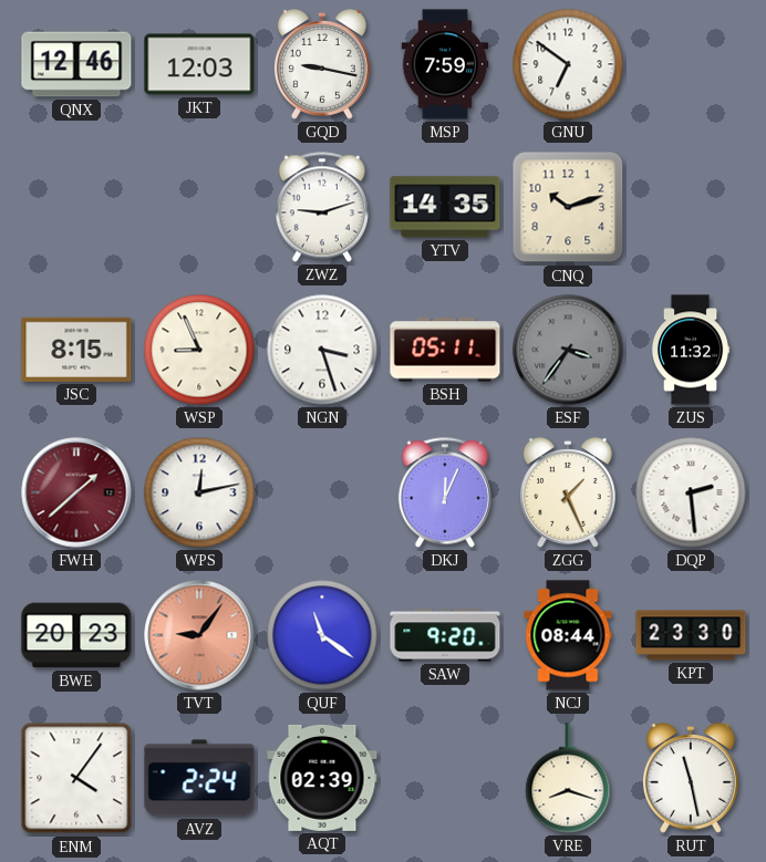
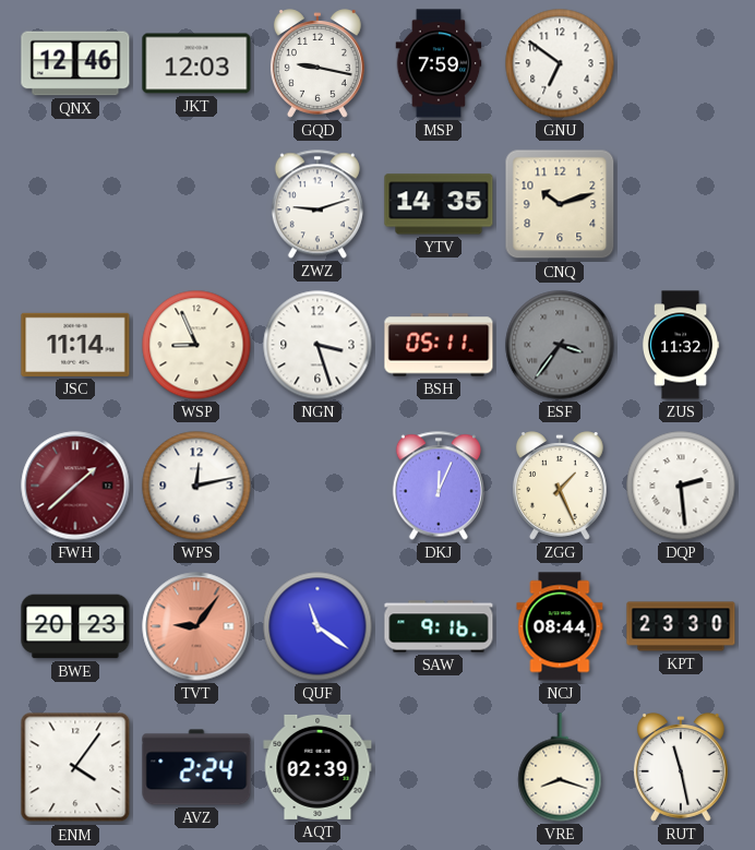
JSC: 8:15 -> 11:14
SAW: 9:20 -> 9:16
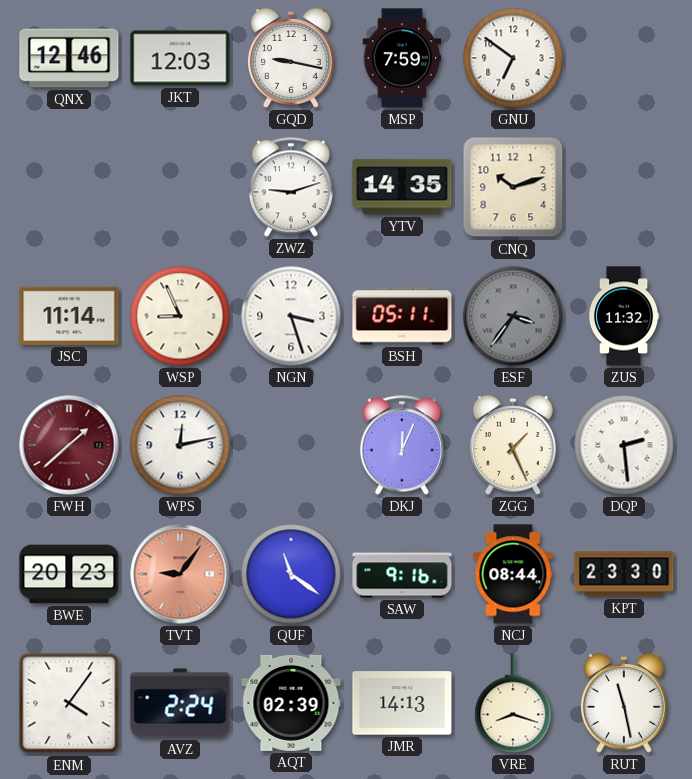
JMR: none -> 14:13
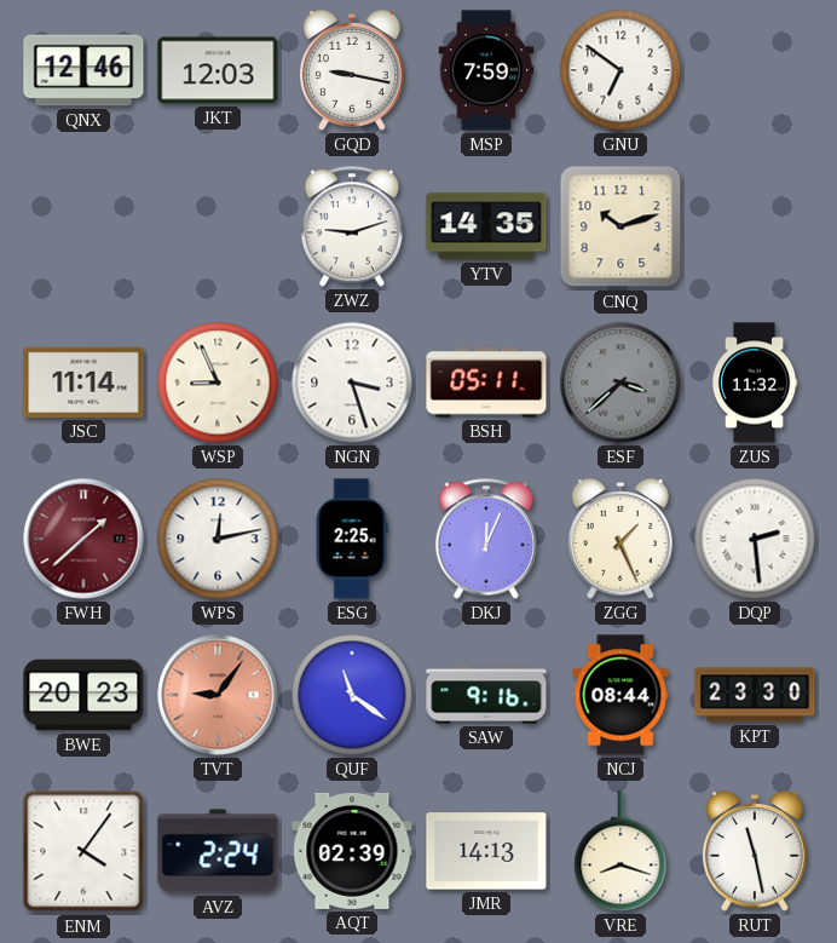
ESF: 3:36 -> 3:38
ESG: none -> 2:25
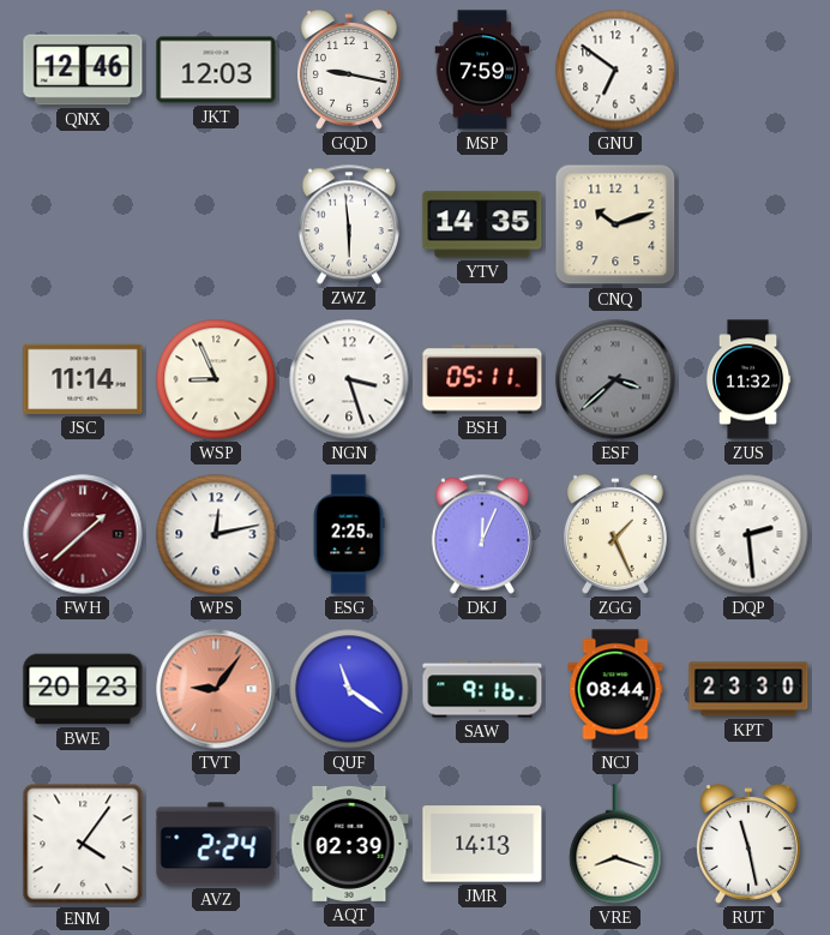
ZWZ: 9:12 -> 5:59
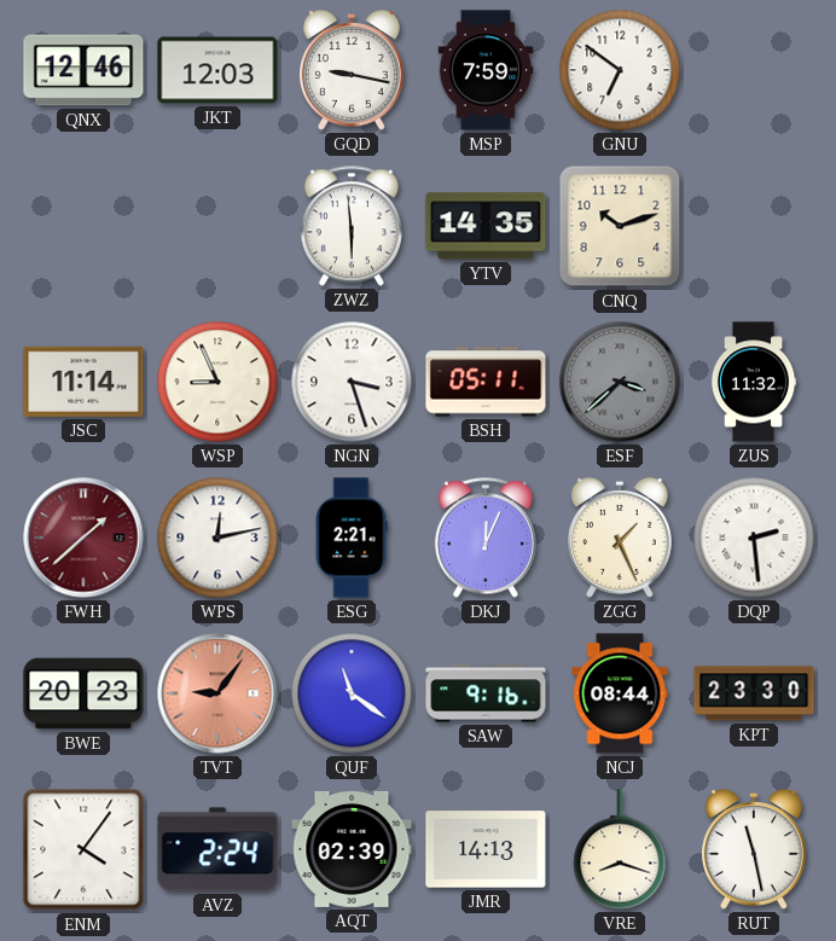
ESG: 2:25 -> 2:21
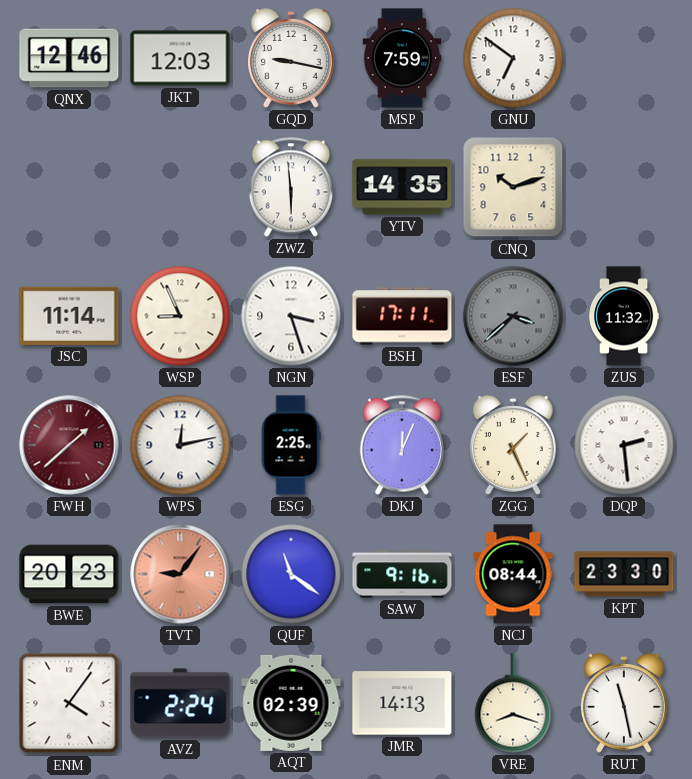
BSH: 05:11 -> 17:11
ESG: 2:21 -> 2:25
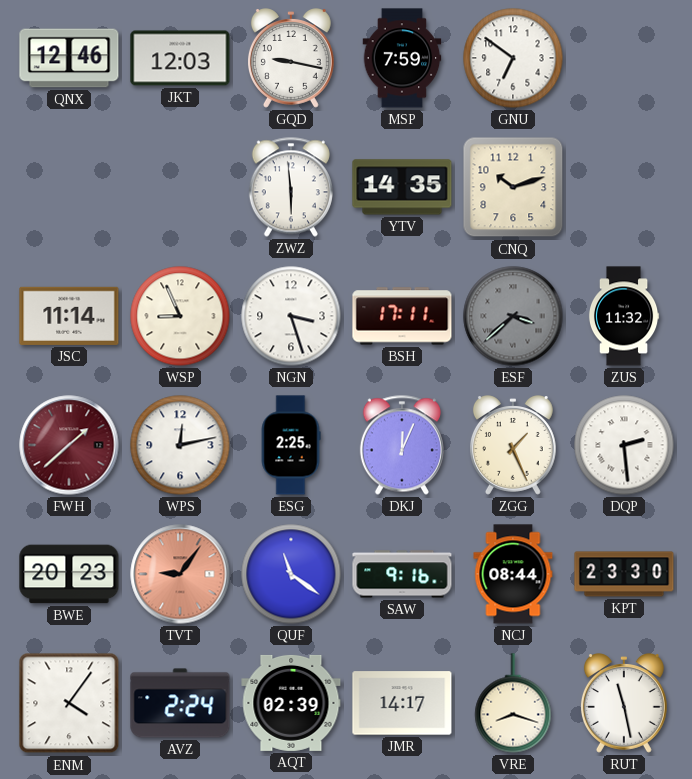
JMR: 14:13 -> 14:17
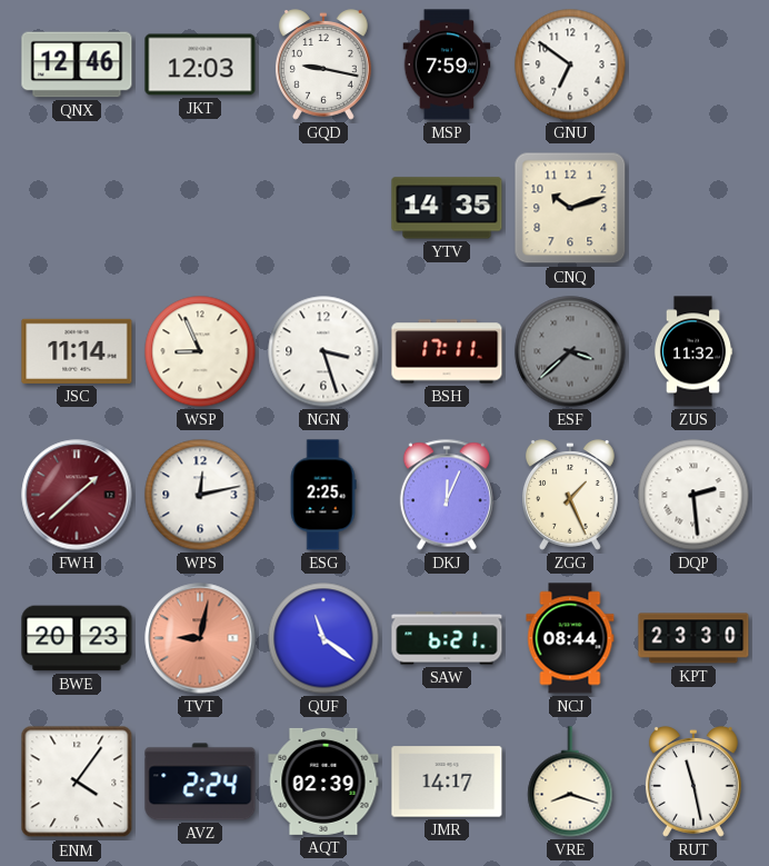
ZWZ: 5:59 -> none
TVT: 9:06 -> 9:02
SAW: 9:16 -> 6:21
